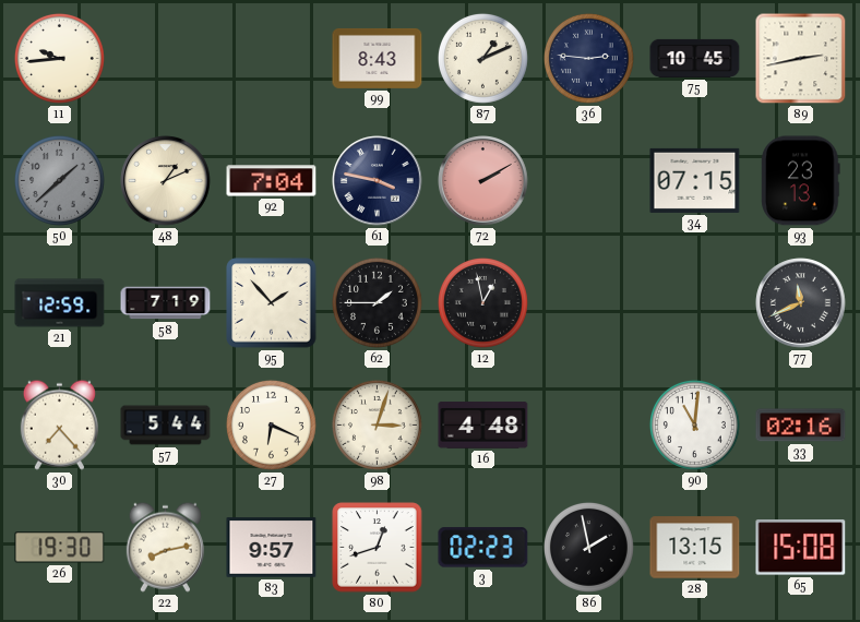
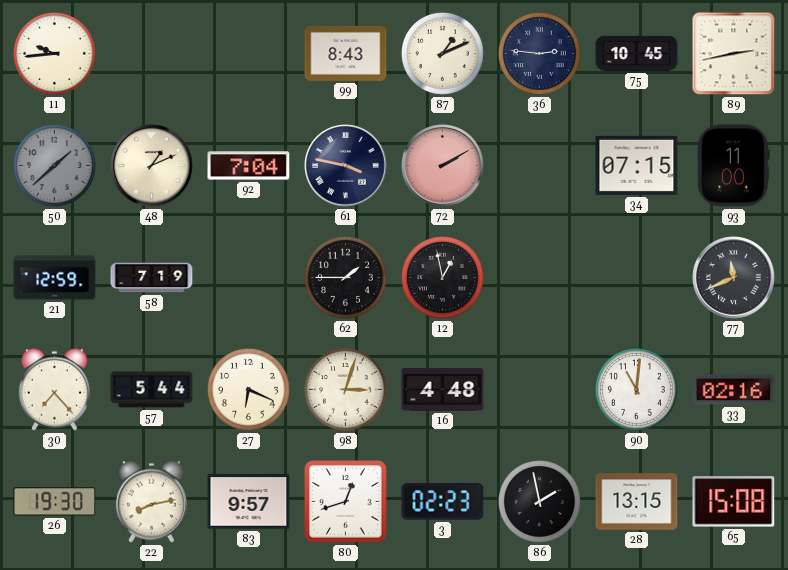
93: 23:13 -> 11:00
95: 1:53 -> none
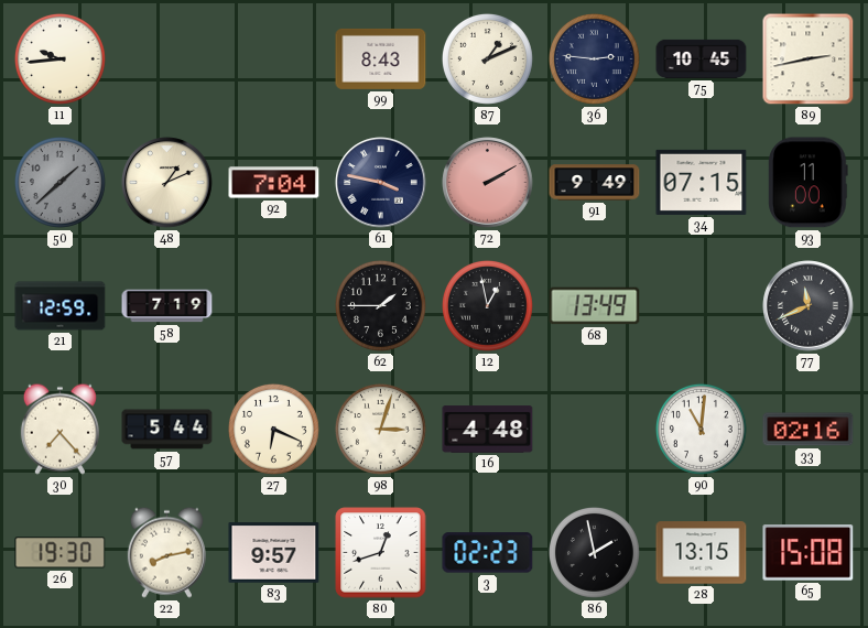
91: none -> 9:49
68: none -> 13:49
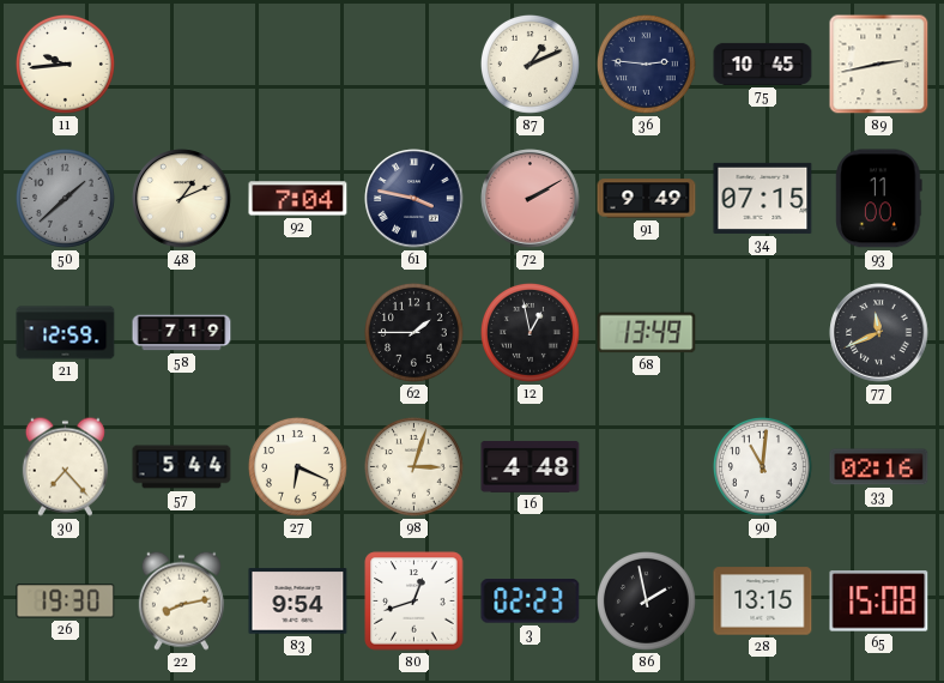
99: 8:43 -> none
83: 9:57 -> 9:54
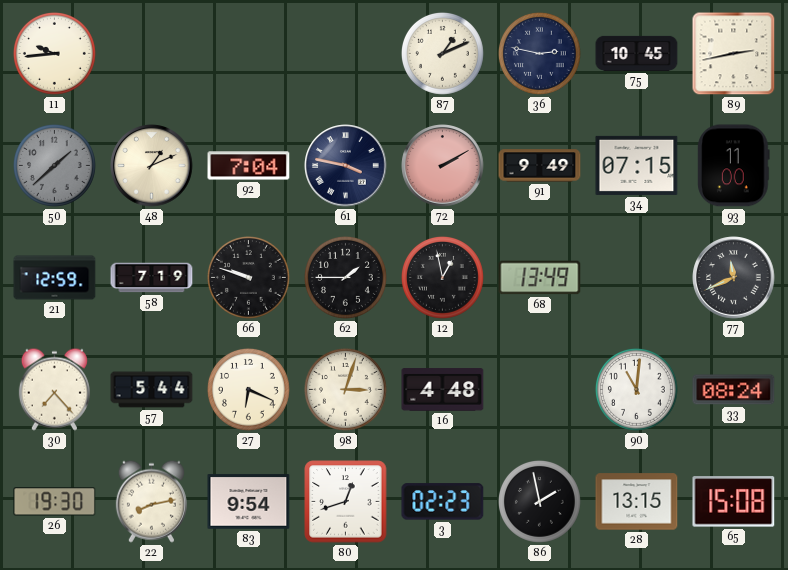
36: 2:46 -> 2:47
66: none -> 9:48
33: 02:16 -> 08:24
